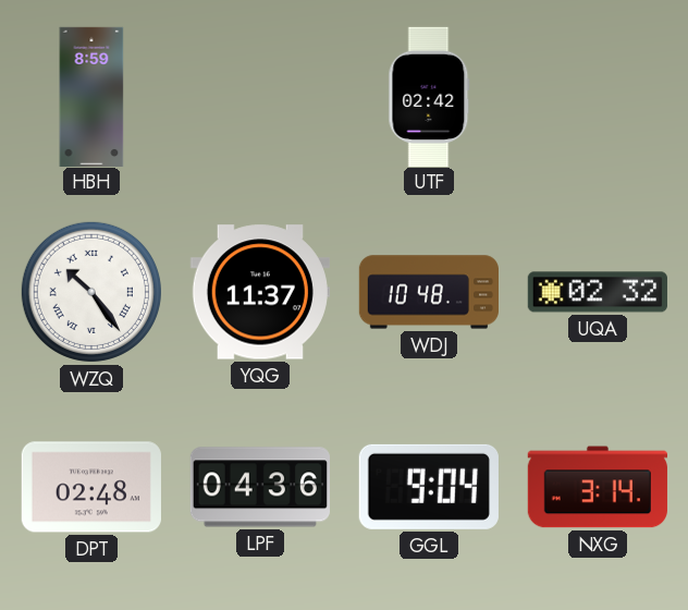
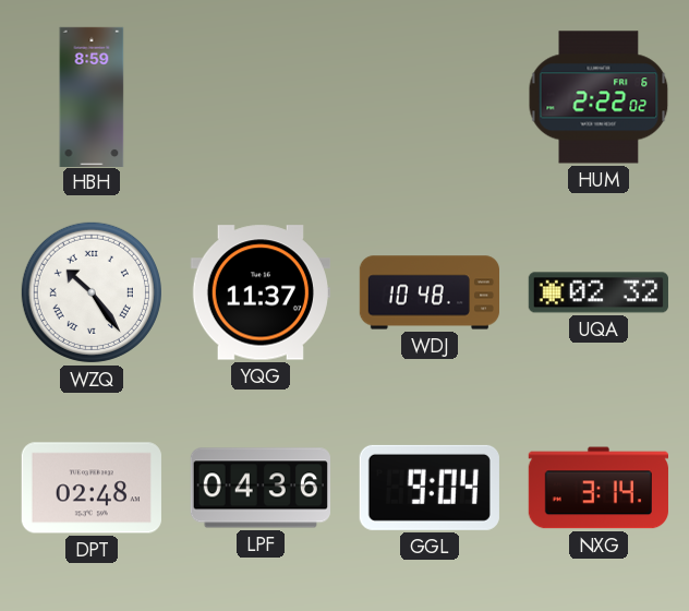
UTF: 02:42 -> none
HUM: none -> 2:22
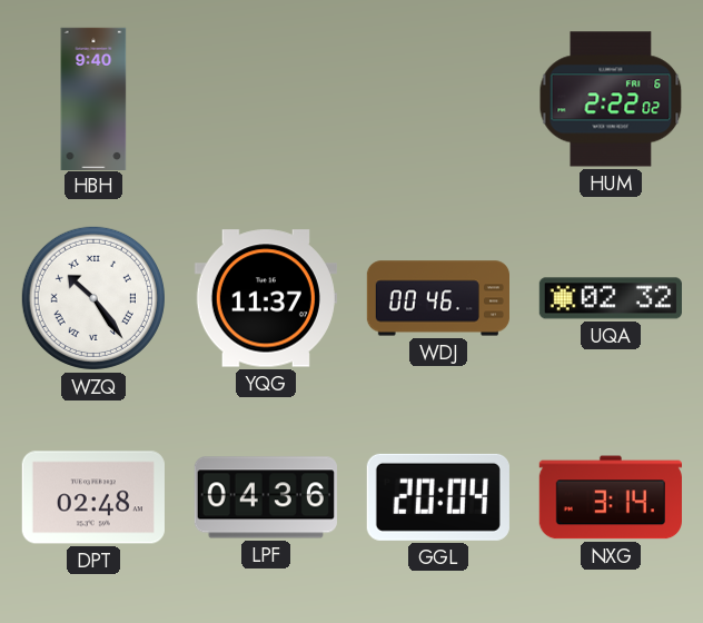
HBH: 8:59 -> 9:40
WDJ: 10:48 -> 00:46
GGL: 9:04 -> 20:04
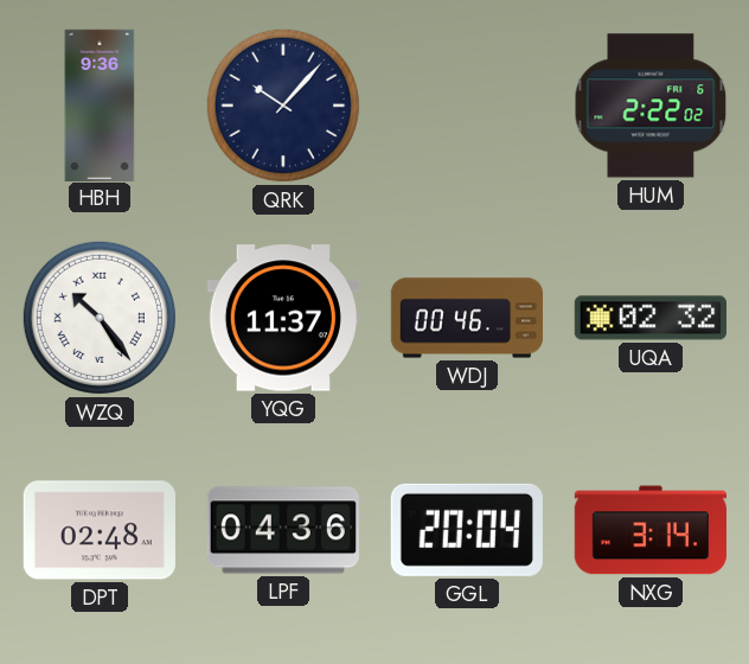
HBH: 9:40 -> 9:36
QRK: none -> 10:07
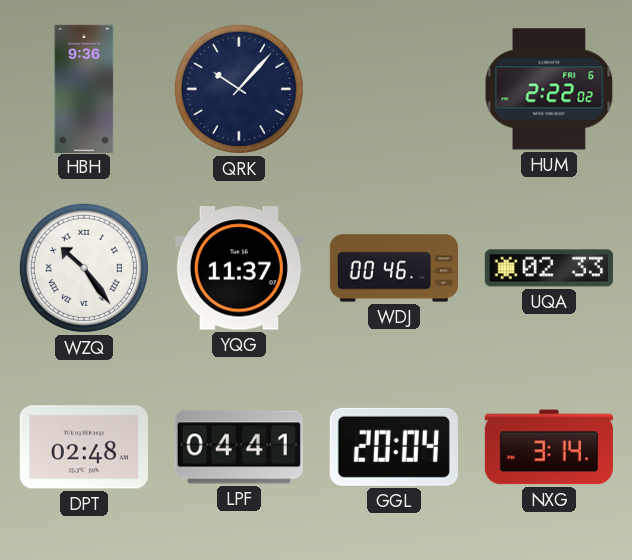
UQA: 02:32 -> 02:33
LPF: 04:36 -> 04:41
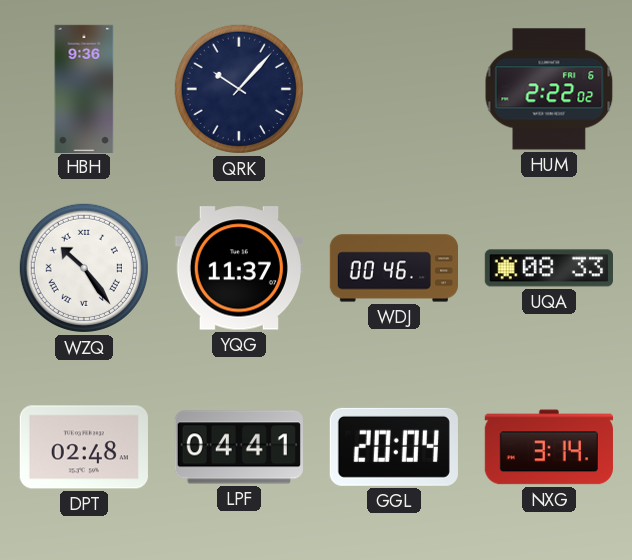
UQA: 02:33 -> 08:33
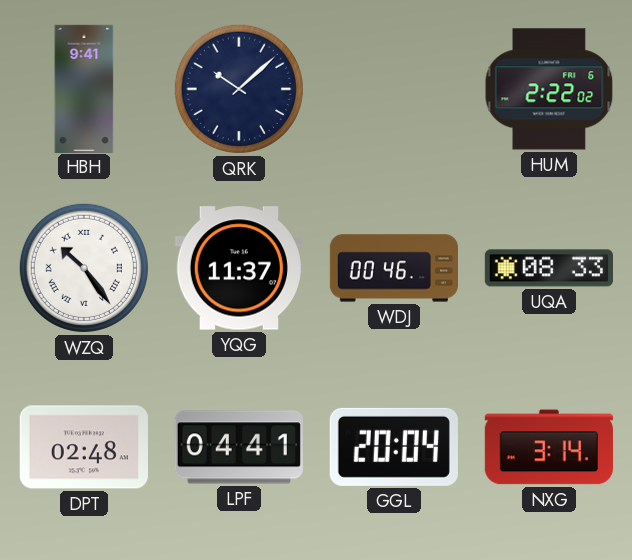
HBH: 9:36 -> 9:41
QRK: 10:07 -> 10:08
